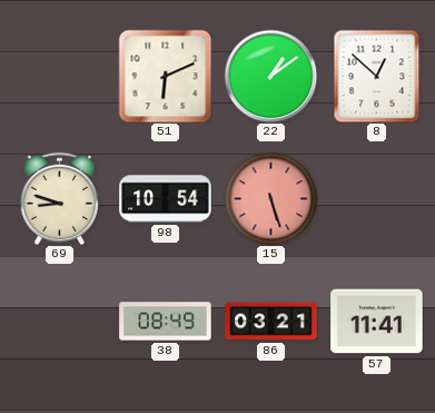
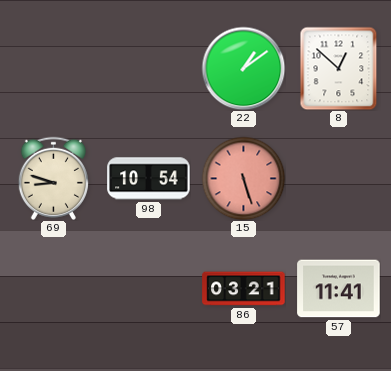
51: 6:11 -> none
38: 08:49 -> none
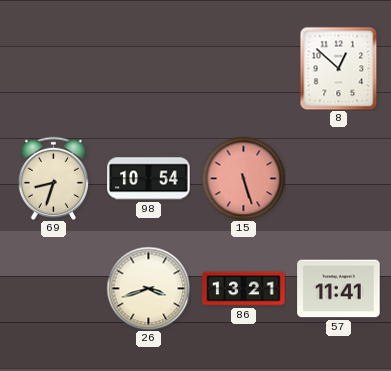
22: 1:09 -> none
69: 8:48 -> 8:33
26: none -> 3:42
86: 03:21 -> 13:21
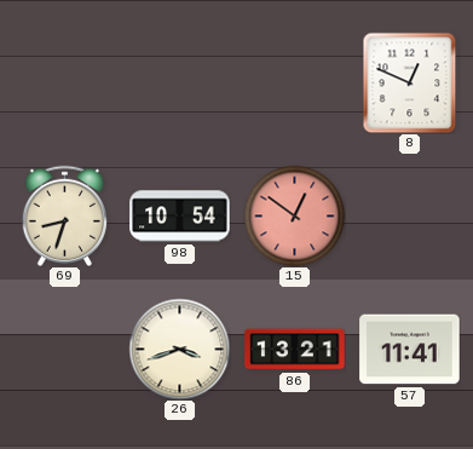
8: 12:52 -> 12:49
15: 5:27 -> 12:51
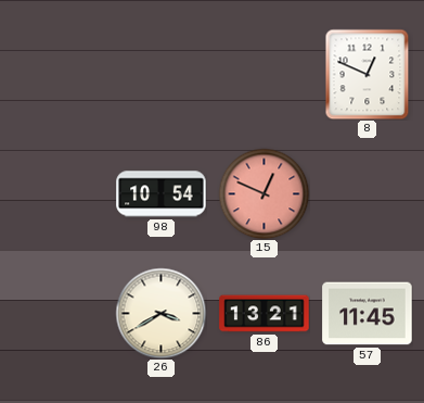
69: 8:33 -> none
15: 12:51 -> 12:49
26: 3:42 -> 3:40
57: 11:41 -> 11:45
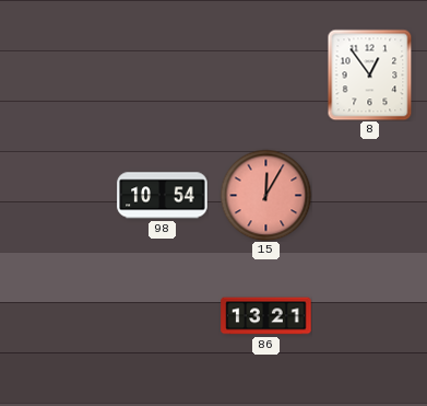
8: 12:49 -> 12:54
15: 12:49 -> 12:05
26: 3:40 -> none
57: 11:45 -> none
